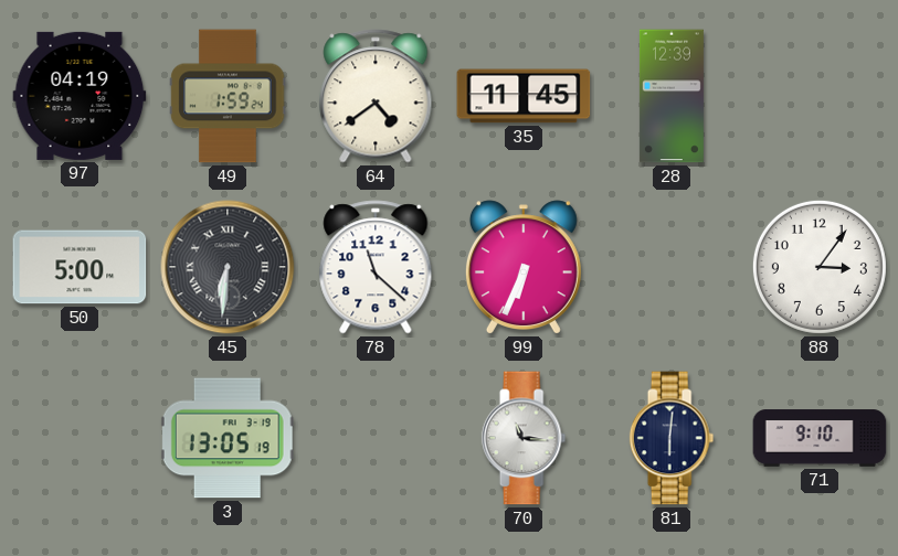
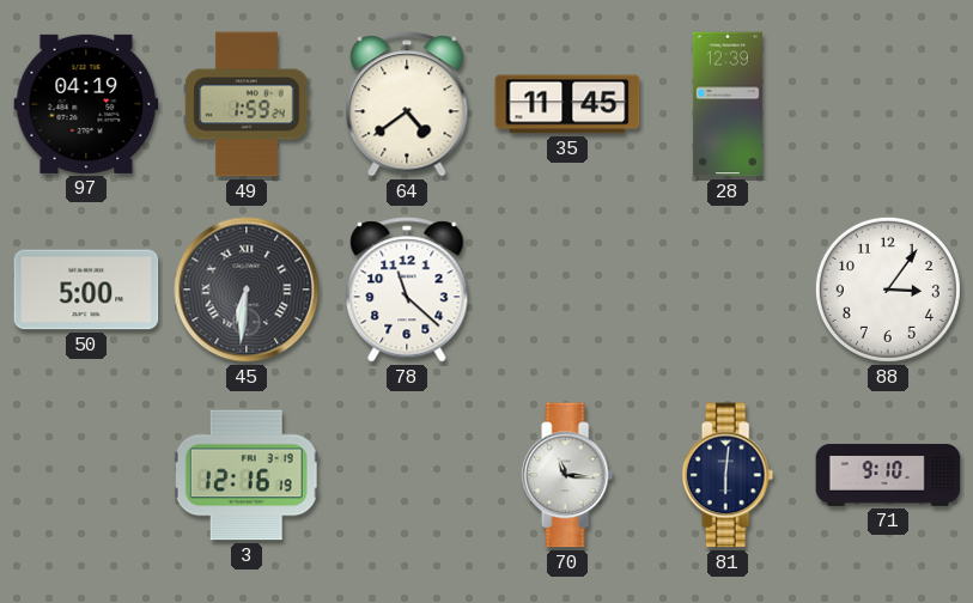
99: 6:34 -> none
3: 13:05 -> 12:16
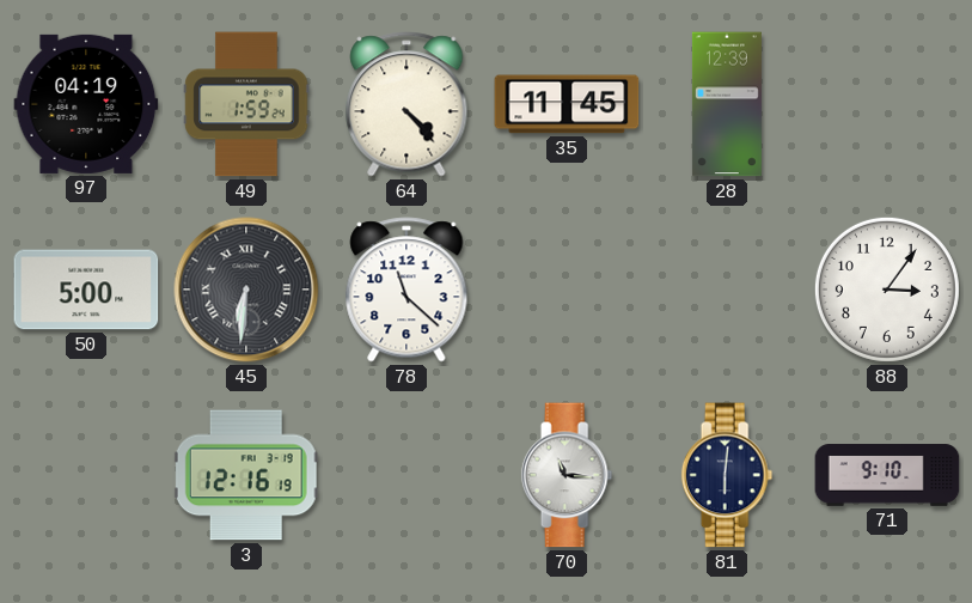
64: 4:39 -> 4:23
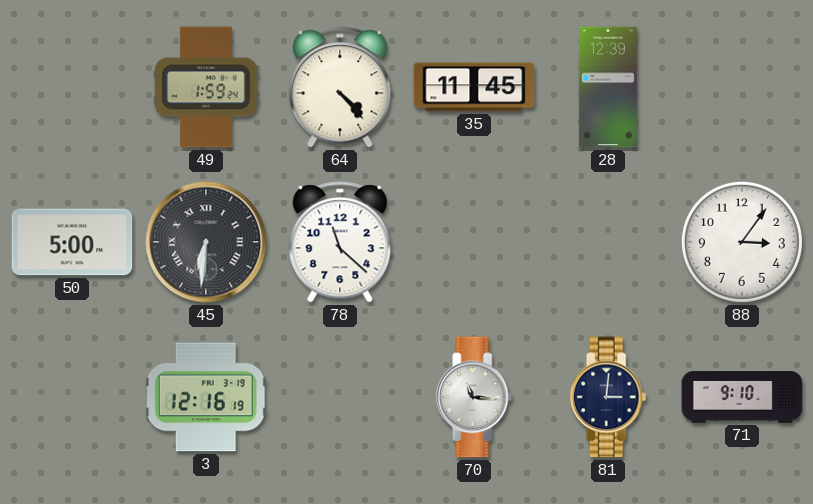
97: 04:19 -> none
81: 6:01 -> 3:01
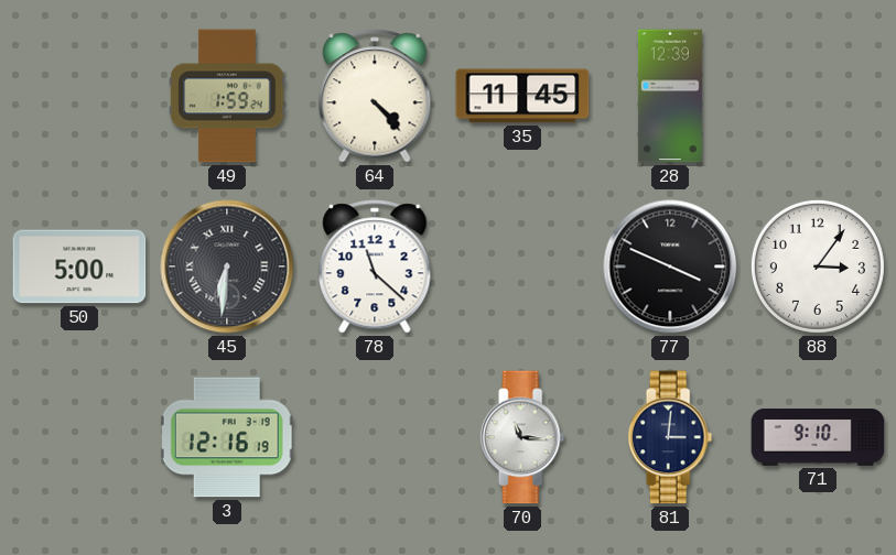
77: none -> 3:49
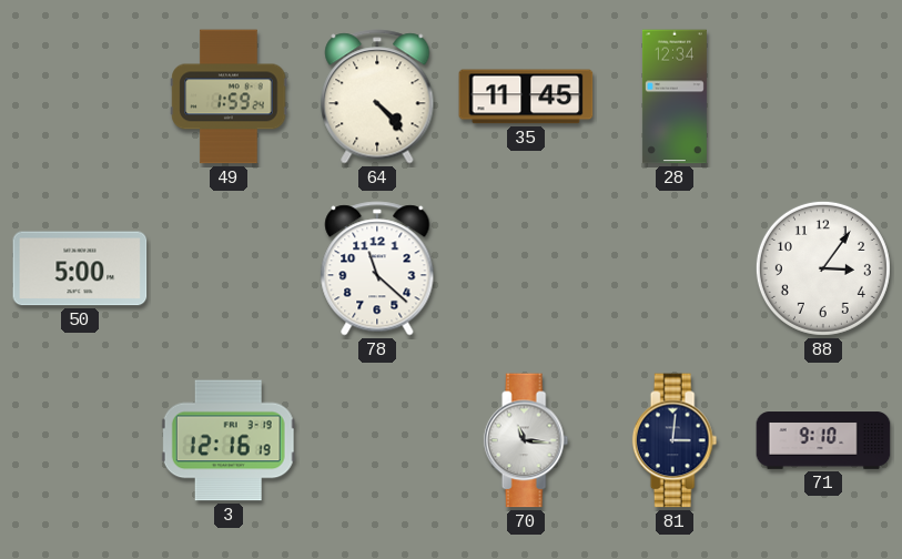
28: 12:39 -> 12:34
45: 6:31 -> none
77: 3:49 -> none
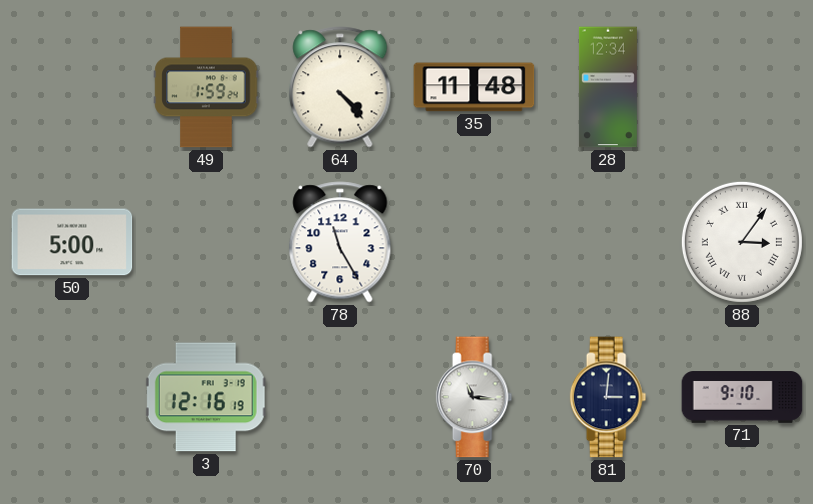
35: 11:45 -> 11:48
78: 11:22 -> 11:25
88 numerals: Arabic -> Roman
